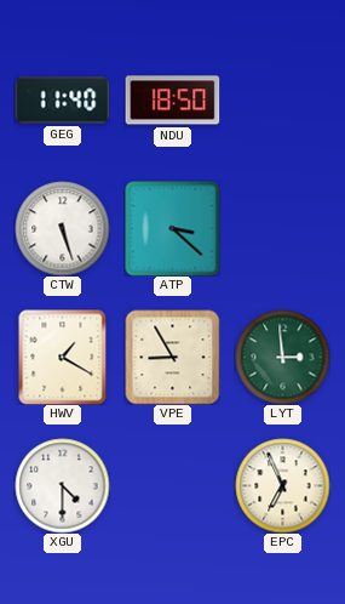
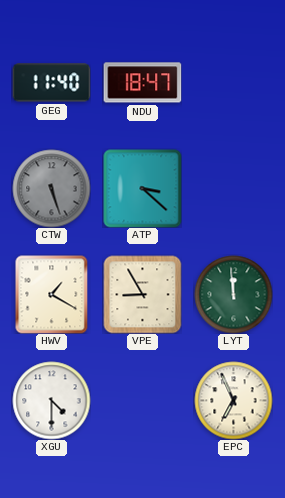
NDU: 18:50 -> 18:47
CTW dial: white -> grey
LYT: 2:59 -> 11:59
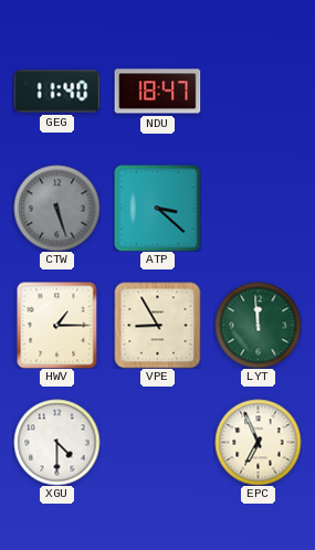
HWV: 1:20 -> 1:15
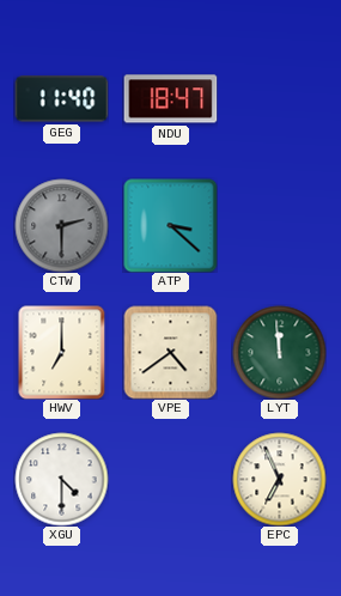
CTW: 5:27 -> 2:30
HWV: 1:15 -> 7:00
VPE: 8:55 -> 4:39
